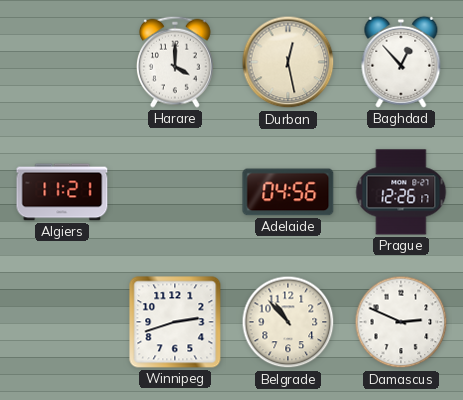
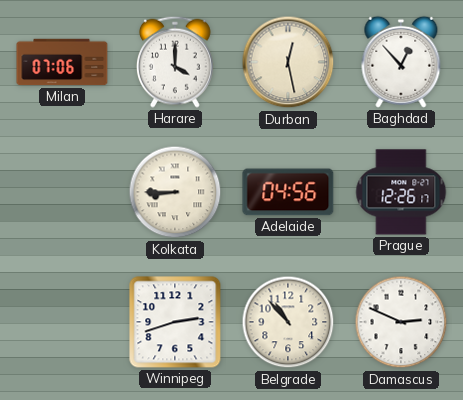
Milan: none -> 07:06
Algiers: 11:21 -> none
Kolkata: none -> 8:45
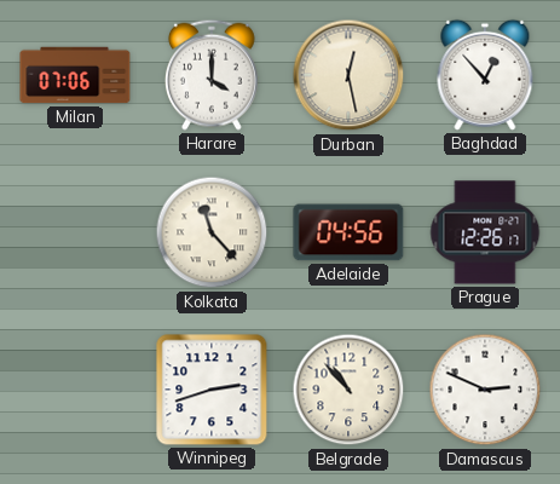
Kolkata: 8:45 -> 11:23
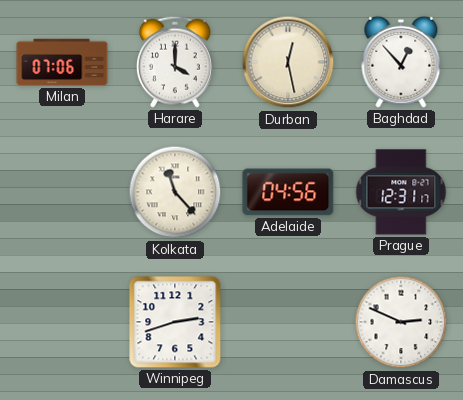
Prague: 12:26 -> 12:31
Belgrade: 10:53 -> none
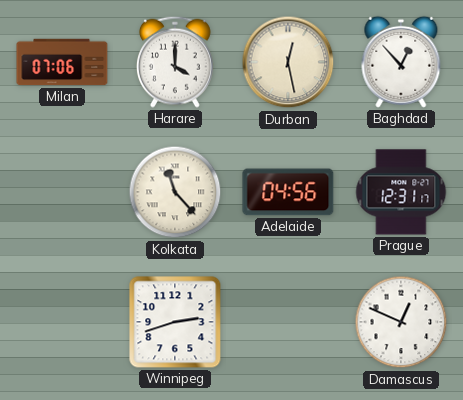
Damascus: 2:49 -> 12:49
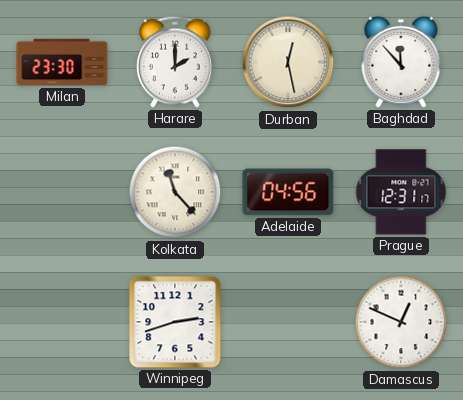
Milan: 07:06 -> 23:30
Harare: 4:00 -> 2:00
Baghdad: 12:53 -> 11:53
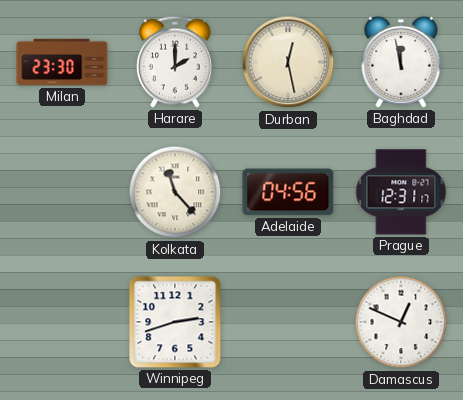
Baghdad: 11:53 -> 11:58
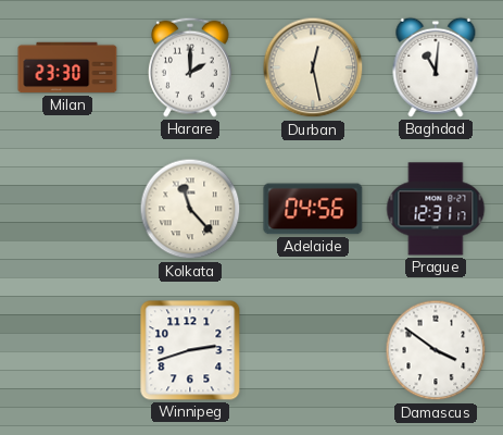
Baghdad: 11:58 -> 11:01
Damascus: 12:49 -> 3:51
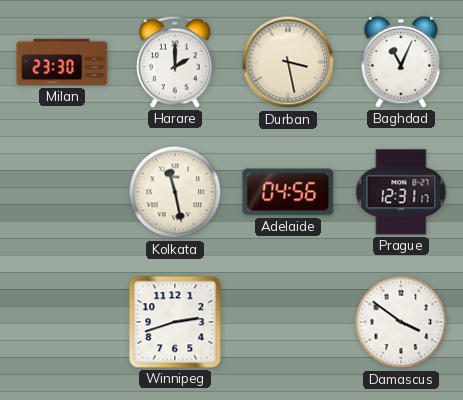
Durban: 12:28 -> 3:28
Baghdad: 11:01 -> 11:04
Kolkata: 11:23 -> 11:28
